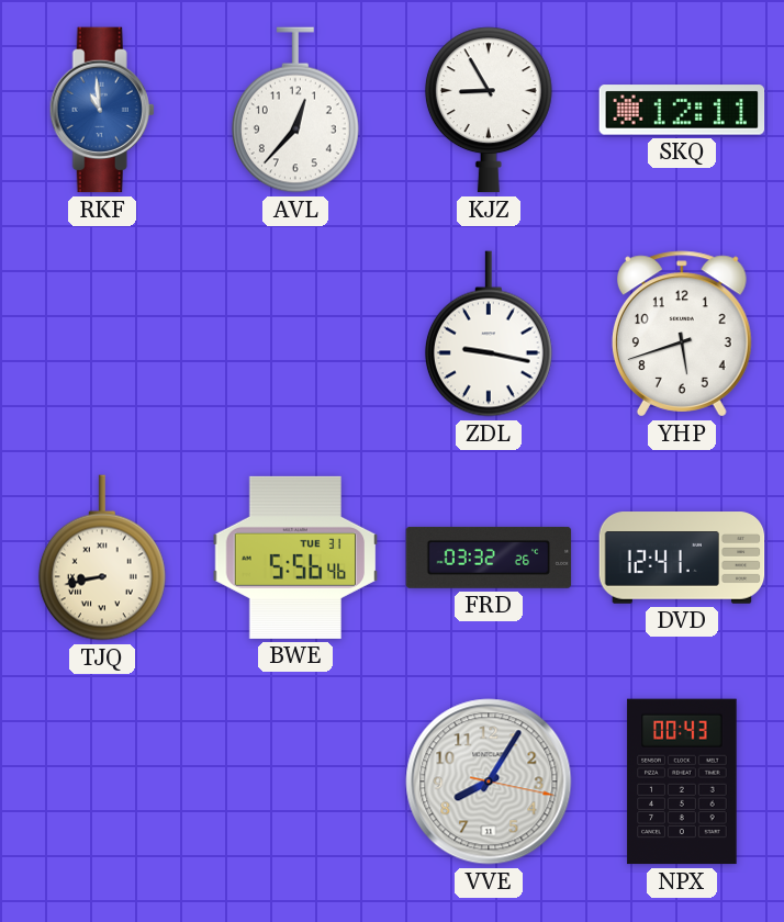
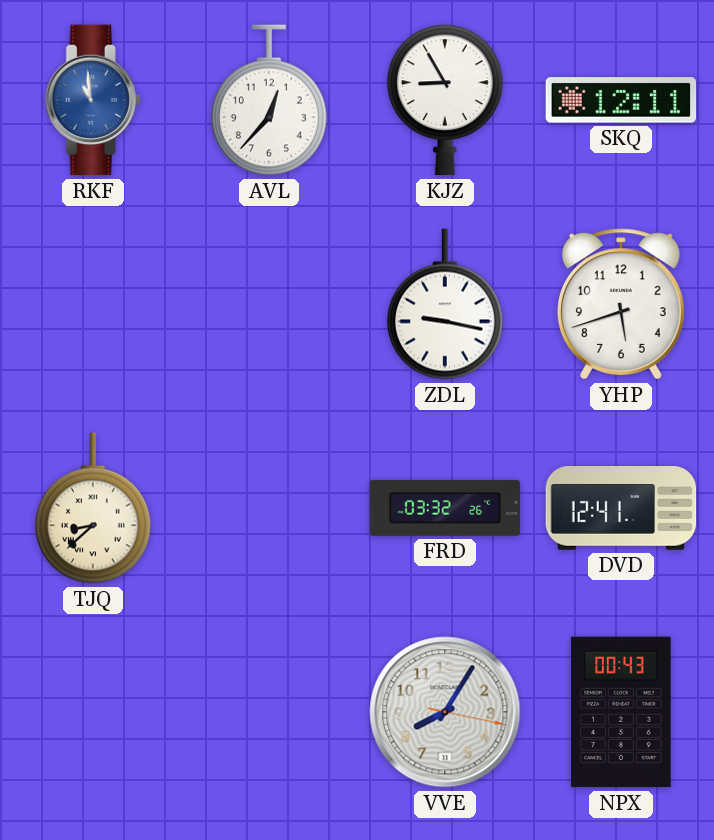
TJQ: 8:43 -> 8:38
BWE: 5:56 -> none
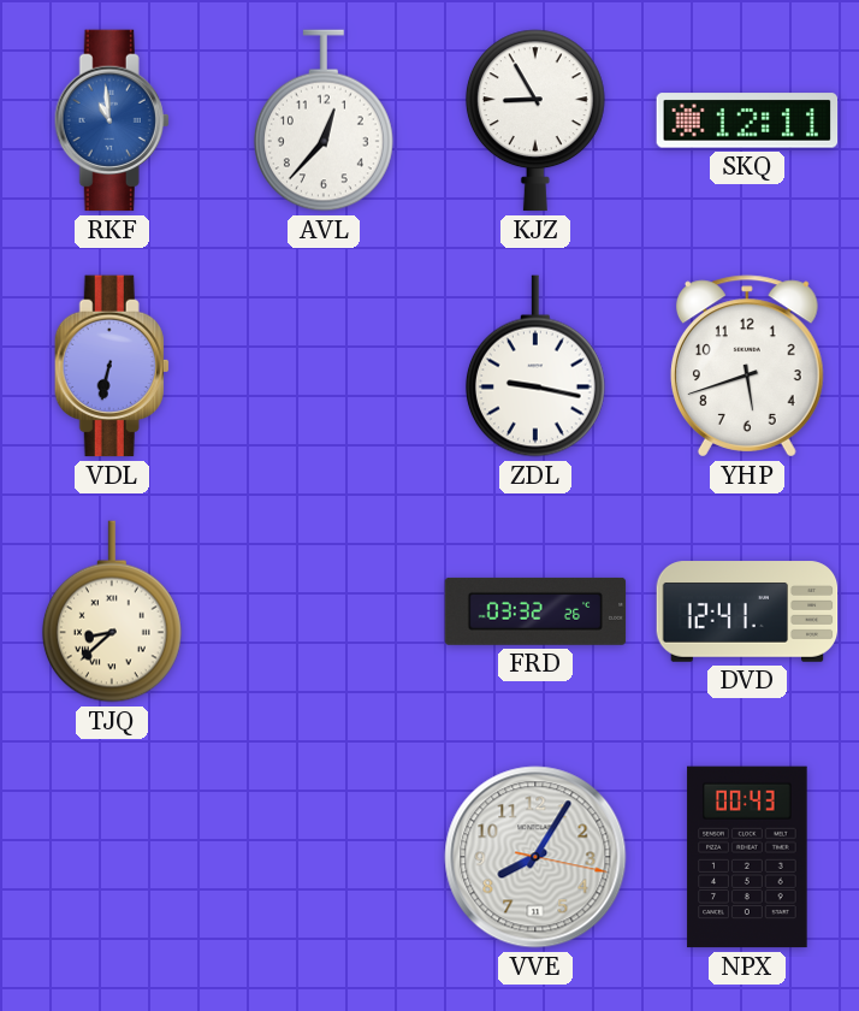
VDL: none -> 6:32
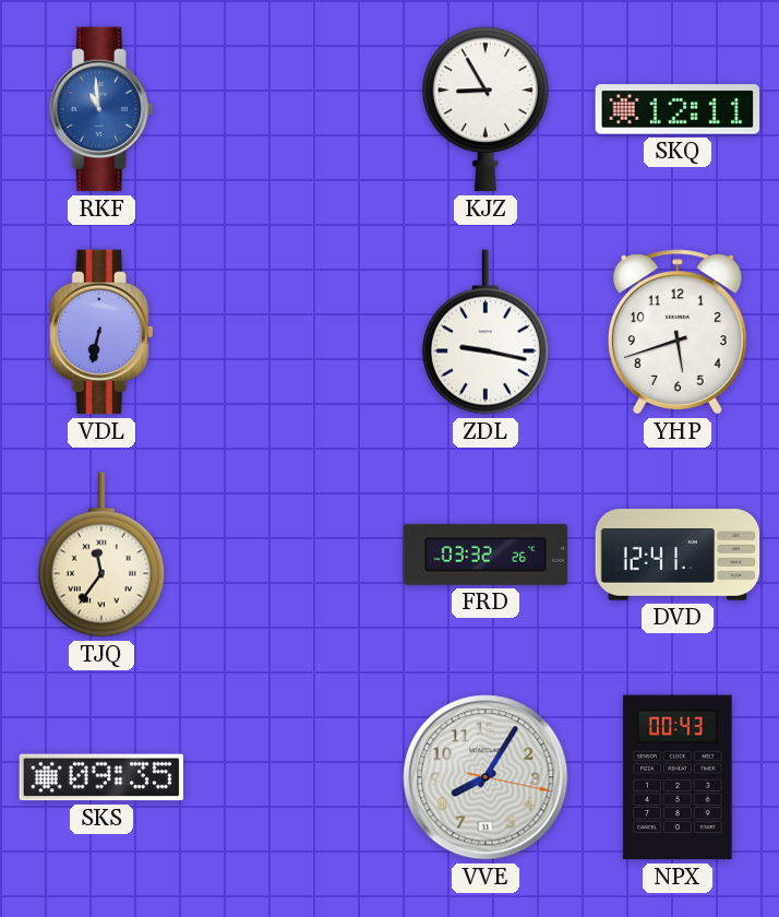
AVL: 12:37 -> none
TJQ: 8:38 -> 11:36
SKS: none -> 09:35
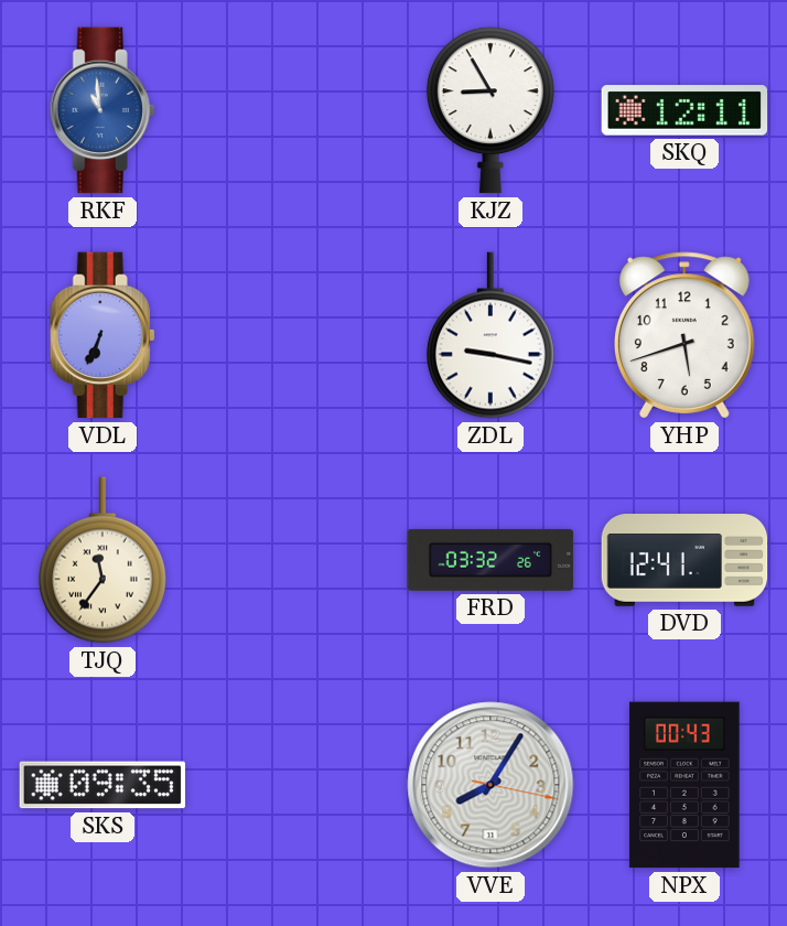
VDL: 6:32 -> 6:34
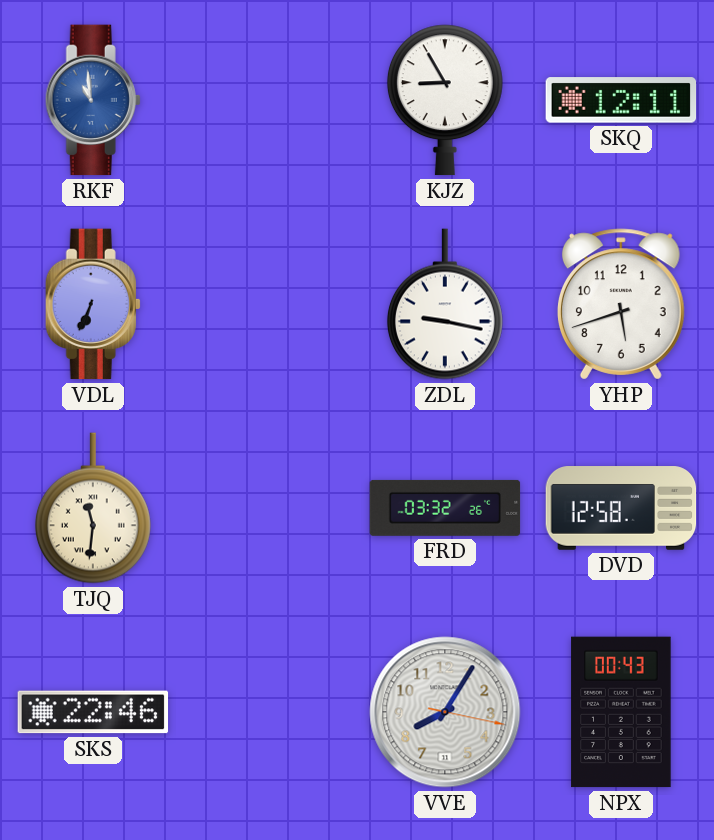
TJQ: 11:36 -> 11:31
DVD: 12:41 -> 12:58
SKS: 09:35 -> 22:46
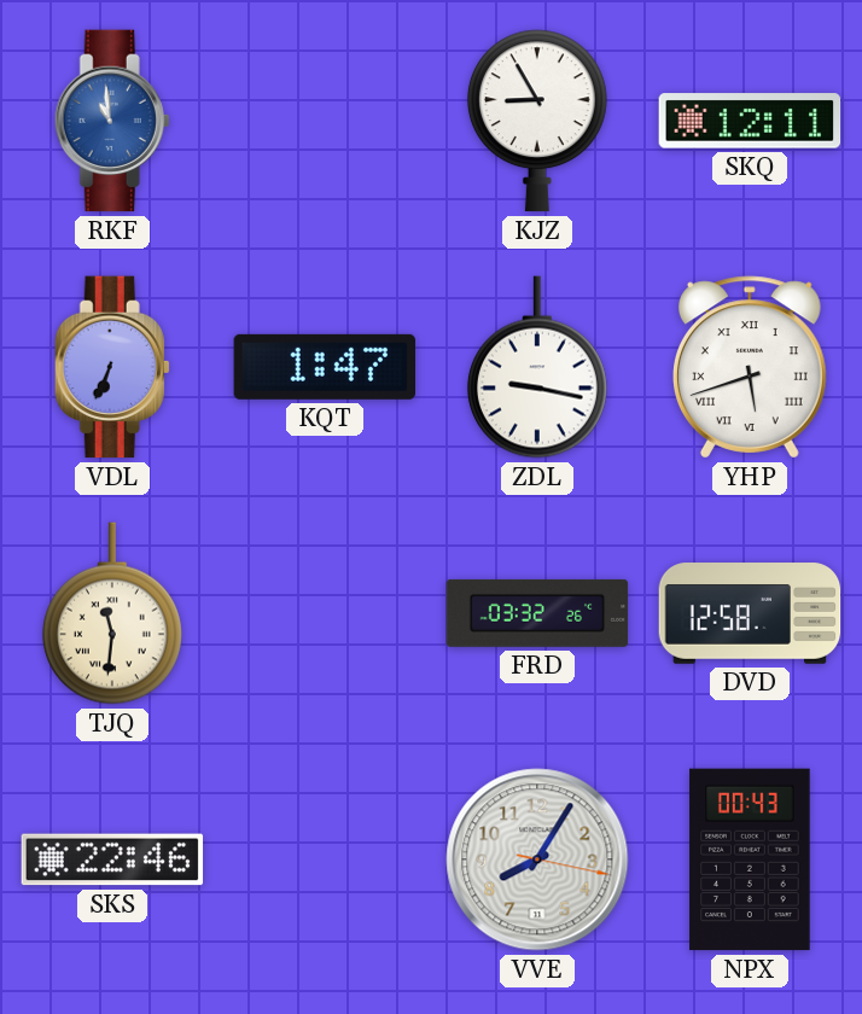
KQT: none -> 1:47
YHP numerals: Arabic -> Roman
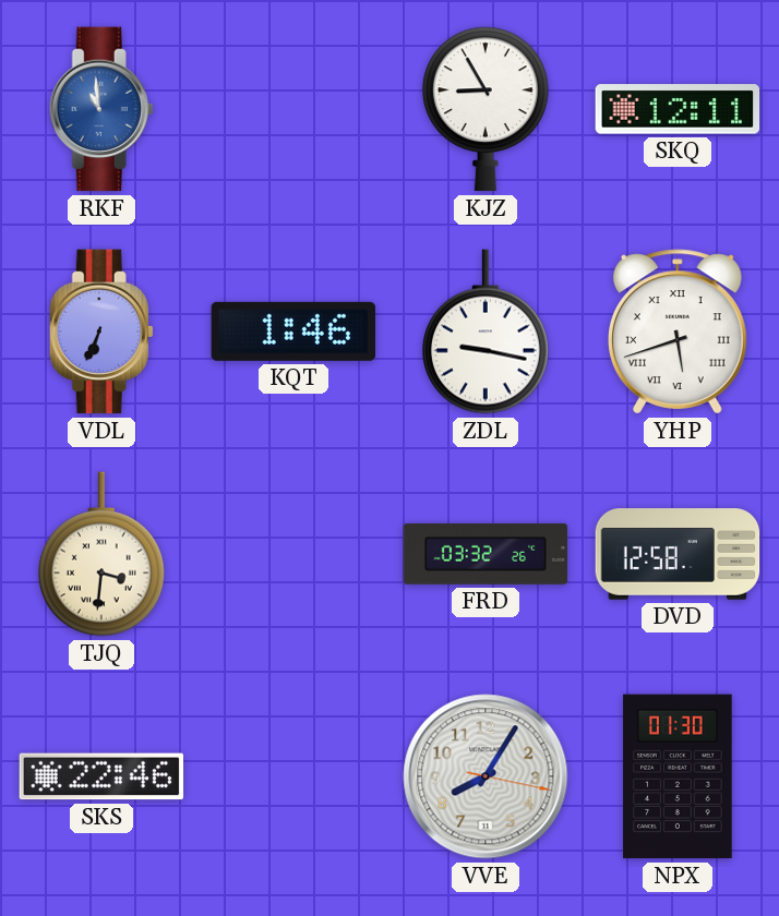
KQT: 1:47 -> 1:46
TJQ: 11:31 -> 3:31
NPX: 00:43 -> 01:30
